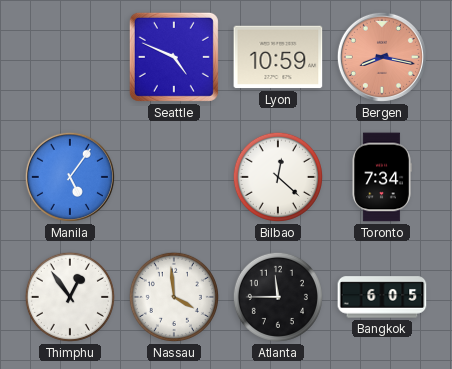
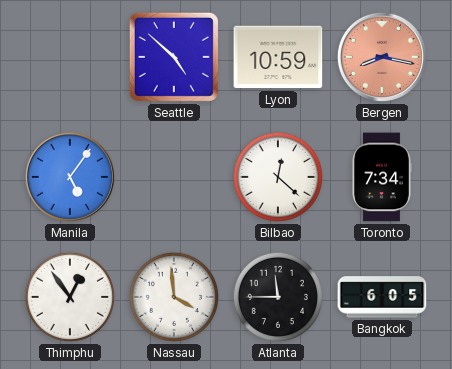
Seattle: 4:49 -> 4:52
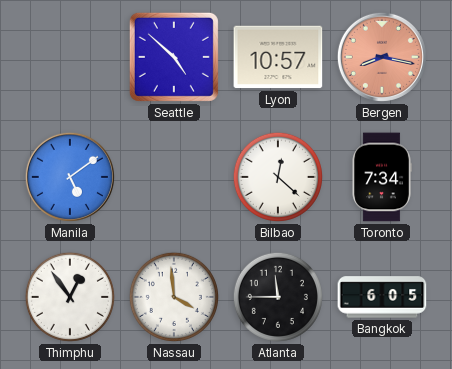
Lyon: 10:59 -> 10:57
Manila: 5:06 -> 5:09
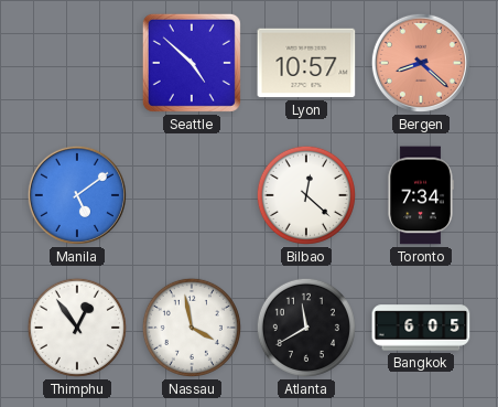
Bergen: 8:17 -> 8:22
Nassau: 3:59 -> 3:58
Atlanta: 11:45 -> 11:40
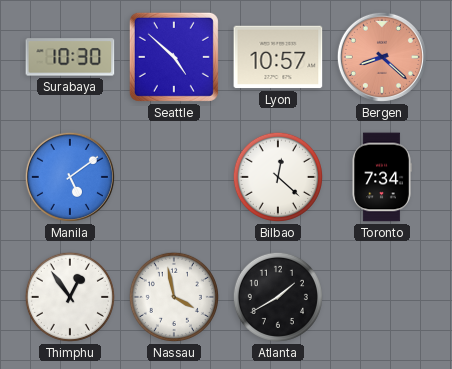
Surabaya: none -> 10:30
Atlanta: 11:40 -> 1:40
Bangkok: 6:05 -> none
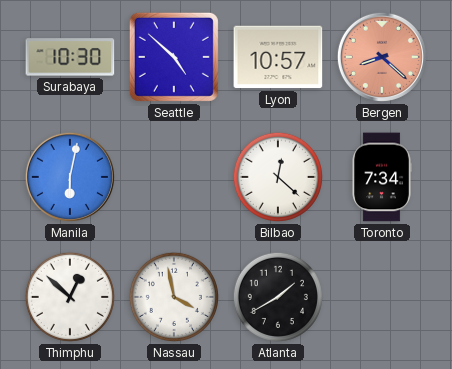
Manila: 5:09 -> 6:02
Thimphu: 12:54 -> 12:52
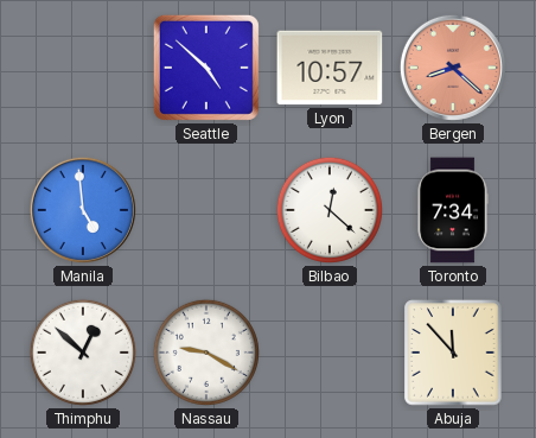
Surabaya: 10:30 -> none
Manila: 6:02 -> 4:59
Nassau: 3:58 -> 9:20
Atlanta: 1:40 -> none
Abuja: none -> 11:53
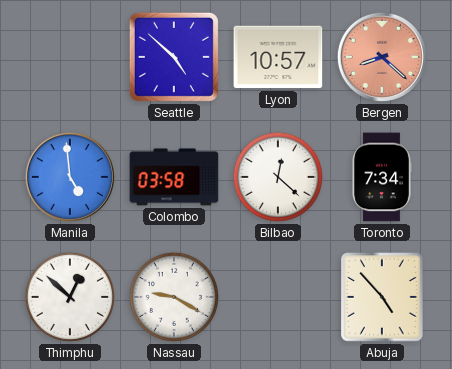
Colombo: none -> 03:58
Abuja: 11:53 -> 4:53
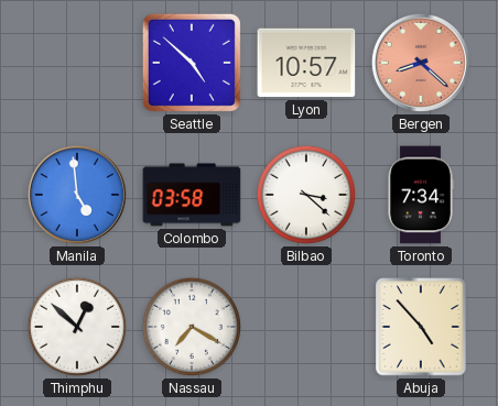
Bilbao: 12:22 -> 3:22
Nassau: 9:20 -> 7:20
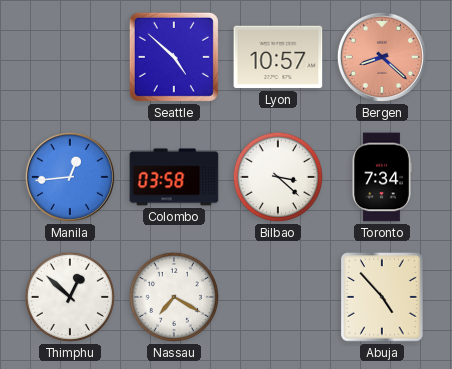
Manila: 4:59 -> 12:44
